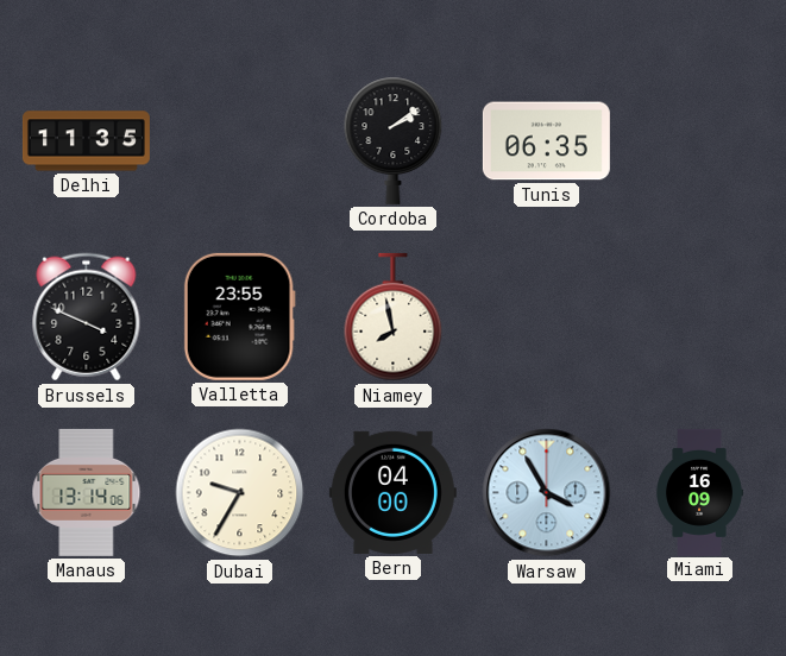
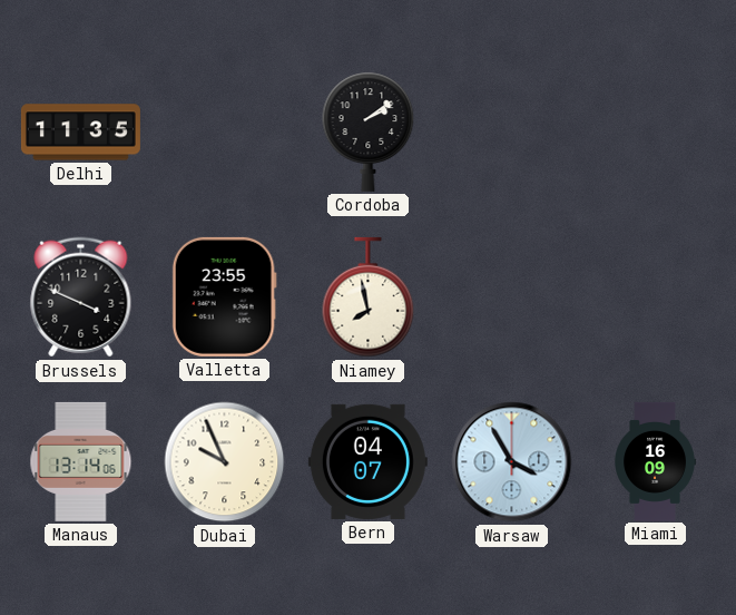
Tunis: 06:35 -> none
Dubai: 9:35 -> 9:56
Bern: 04:00 -> 04:07
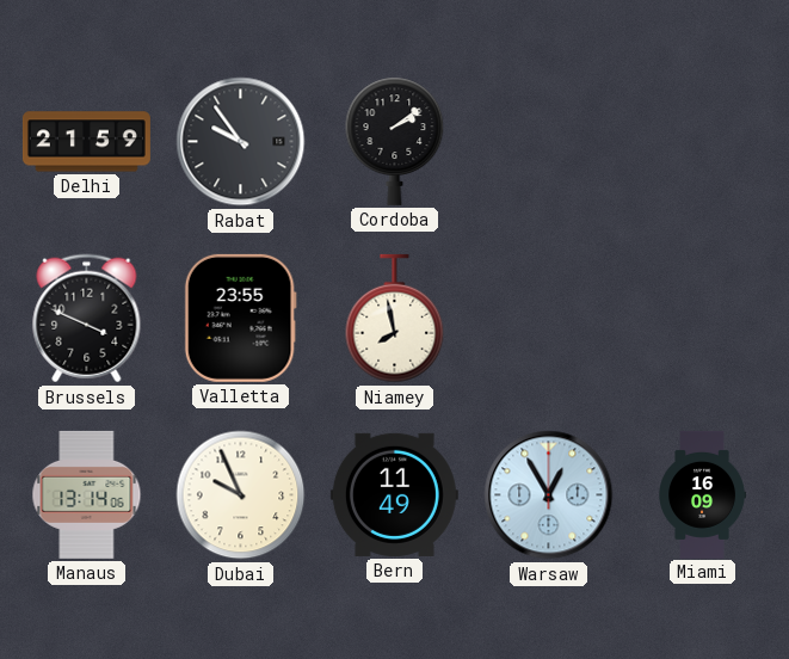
Delhi: 11:35 -> 21:59
Rabat: none -> 9:54
Bern: 04:07 -> 11:49
Warsaw: 3:55 -> 12:55
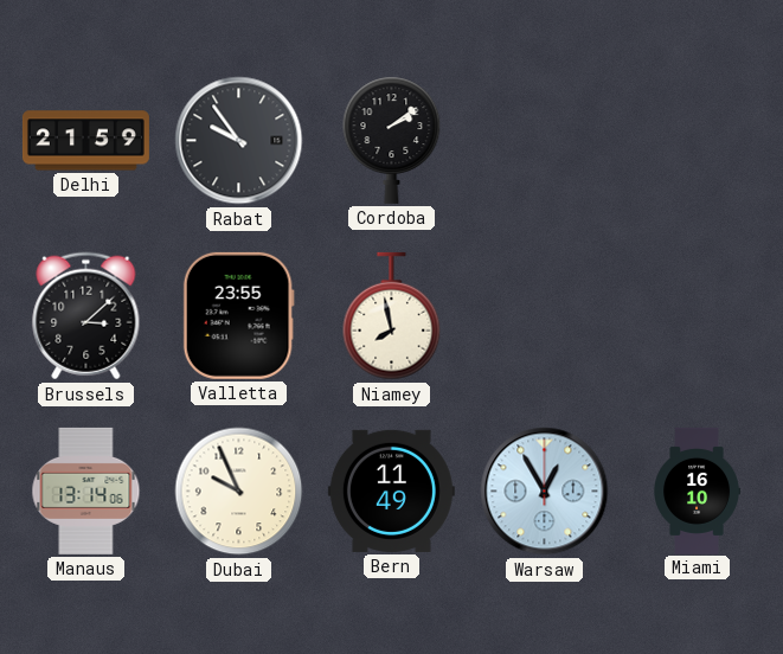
Brussels: 3:49 -> 3:08
Miami: 16:09 -> 16:10
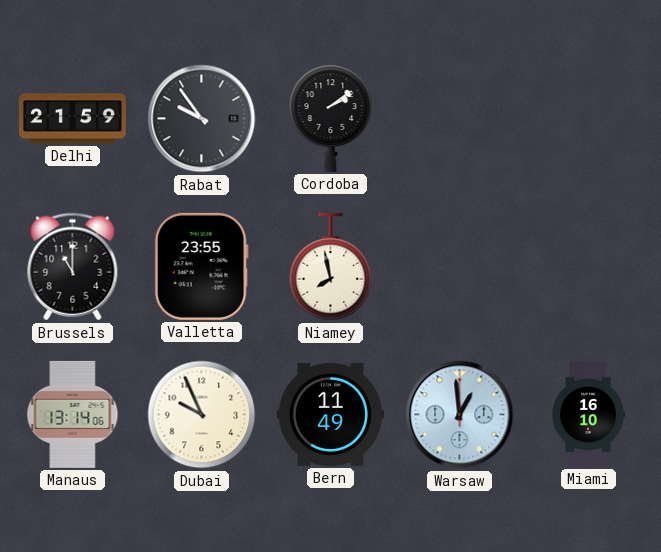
Brussels: 3:08 -> 11:00
Warsaw: 12:55 -> 12:59
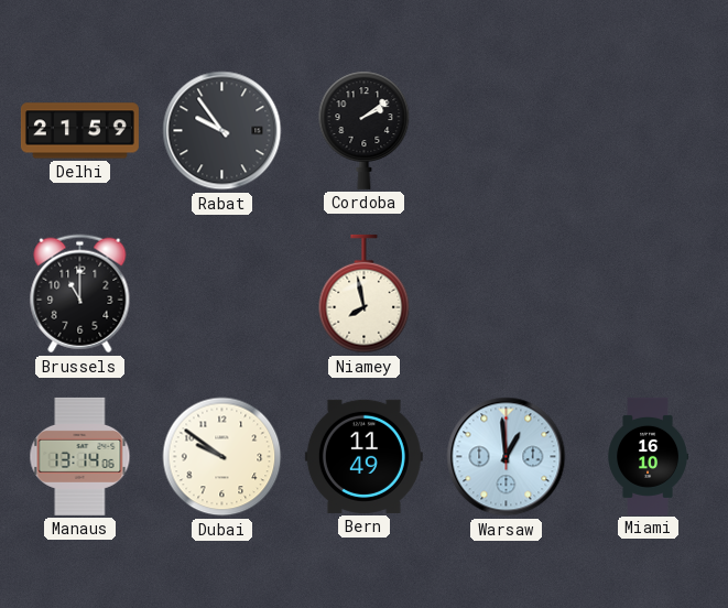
Valletta: 23:55 -> none
Dubai: 9:56 -> 9:51
